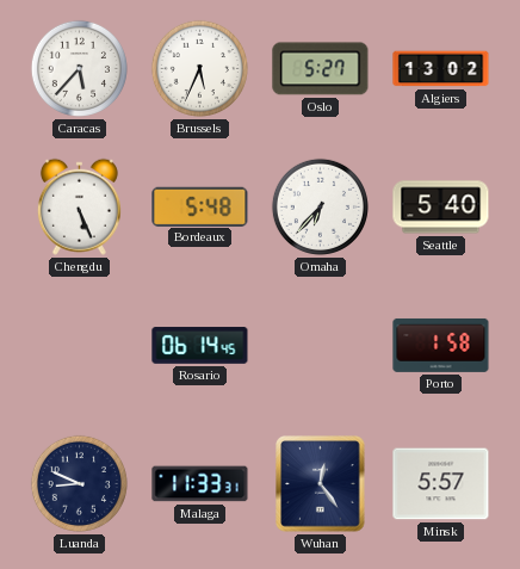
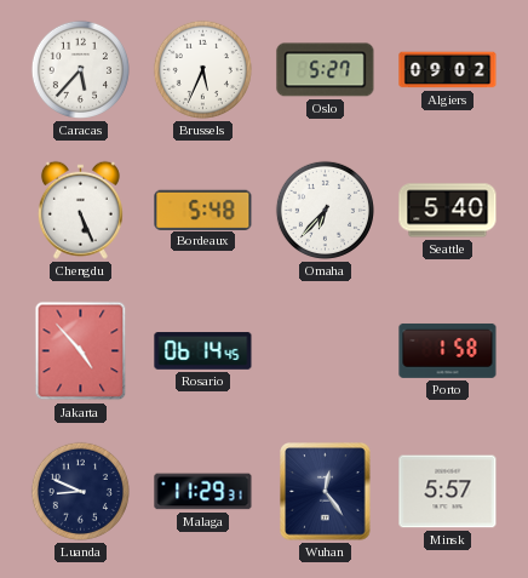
Algiers: 13:02 -> 09:02
Jakarta: none -> 4:53
Malaga: 11:33 -> 11:29
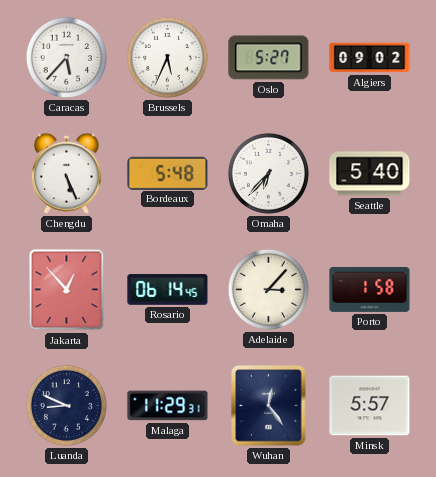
Jakarta: 4:53 -> 12:53
Adelaide: none -> 3:07
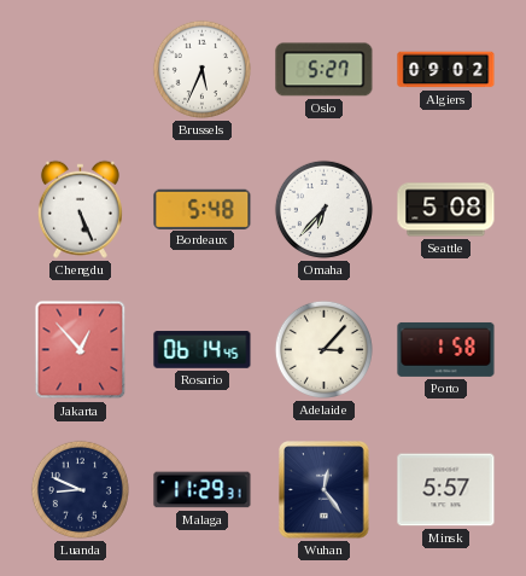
Caracas: 5:37 -> none
Seattle: 5:40 -> 5:08
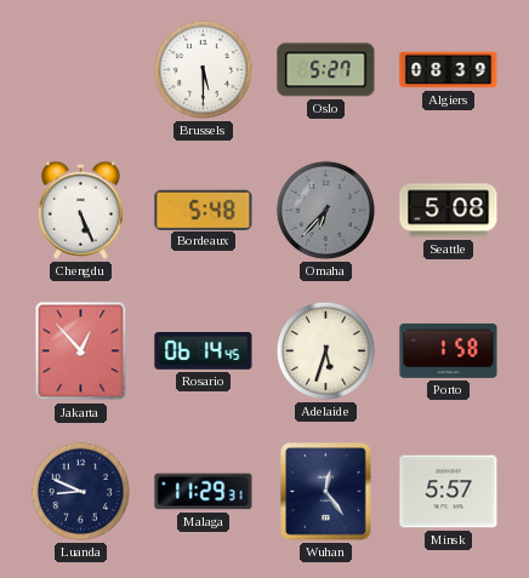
Brussels: 5:34 -> 5:30
Algiers: 09:02 -> 08:39
Omaha dial: white -> grey
Adelaide: 3:07 -> 5:33
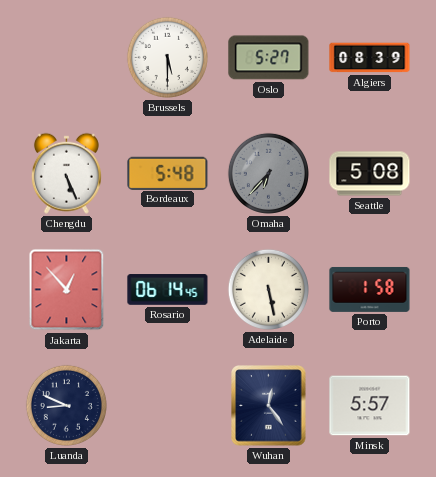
Adelaide: 5:33 -> 5:28
Malaga: 11:29 -> none
